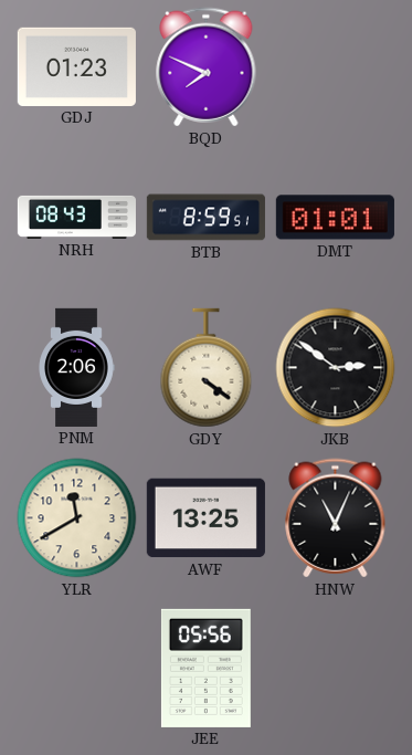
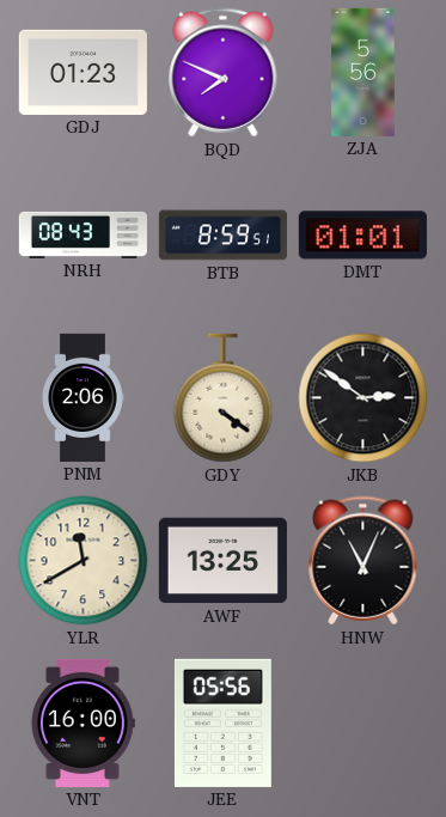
ZJA: none -> 5:56
VNT: none -> 16:00
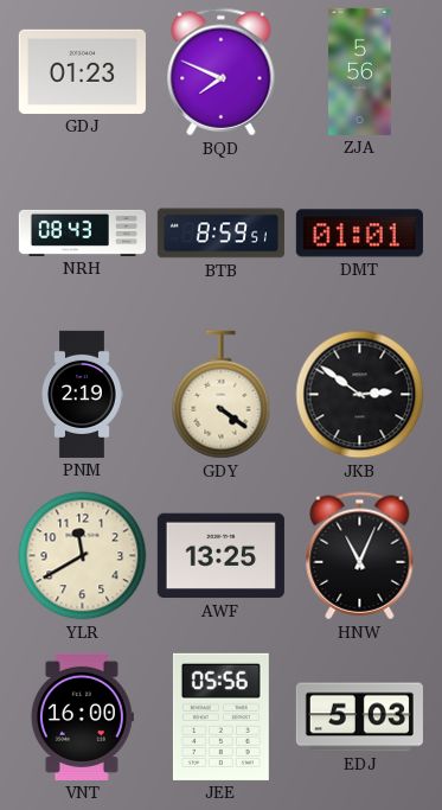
PNM: 2:06 -> 2:19
EDJ: none -> 5:03
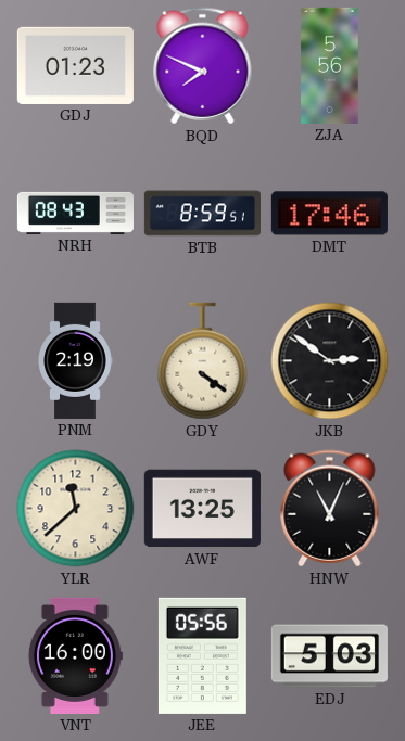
DMT: 01:01 -> 17:46
YLR: 11:40 -> 11:38
